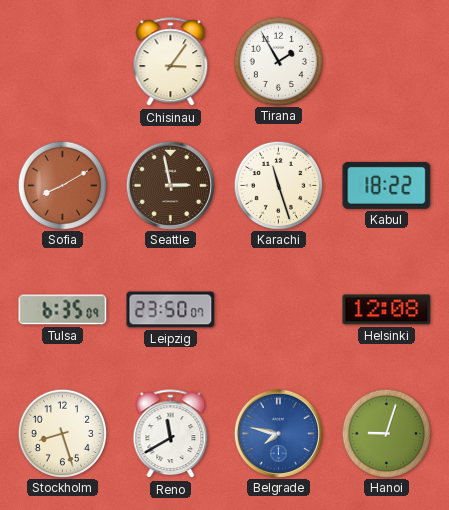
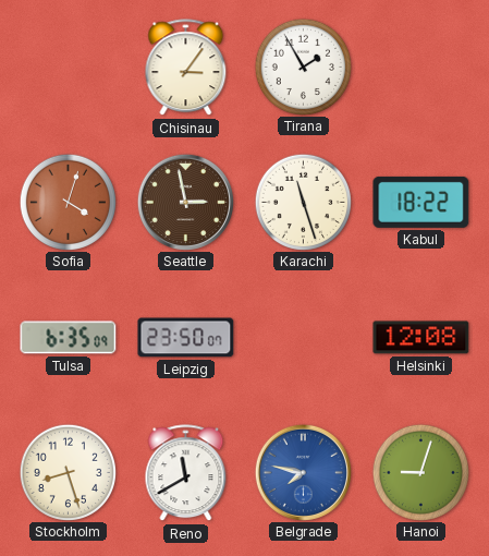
Sofia: 8:10 -> 4:03
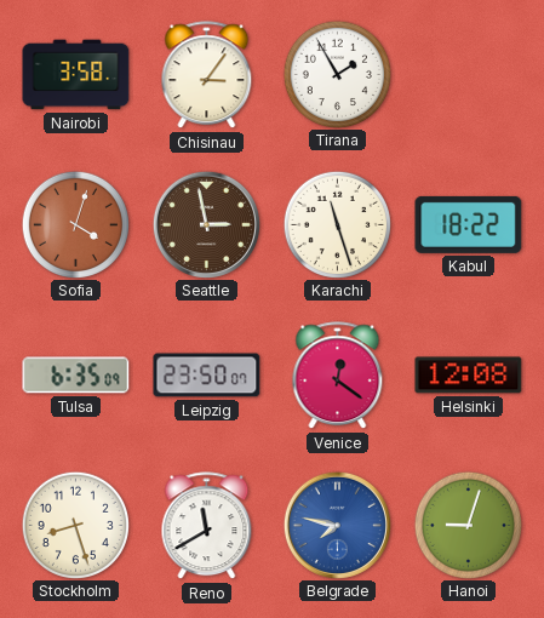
Nairobi: none -> 3:58
Venice: none -> 12:21
